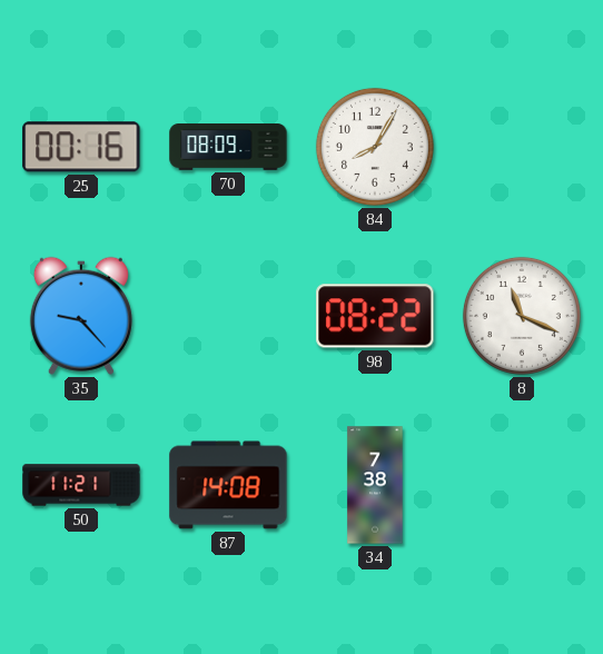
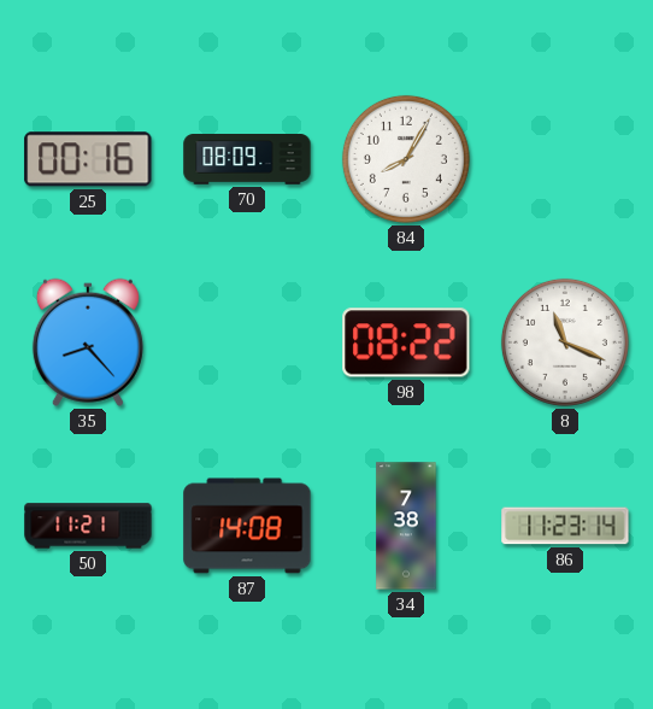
35: 9:23 -> 8:23
86: none -> 11:23
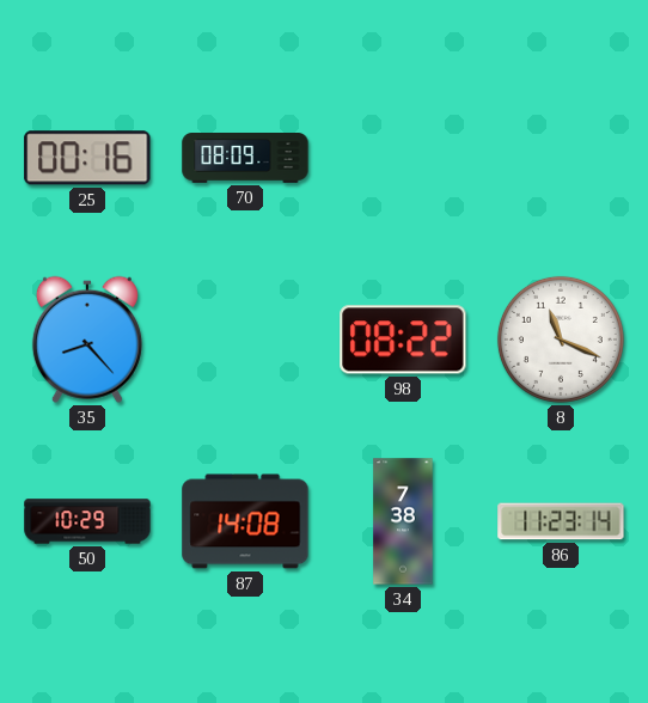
84: 8:05 -> none
50: 11:21 -> 10:29
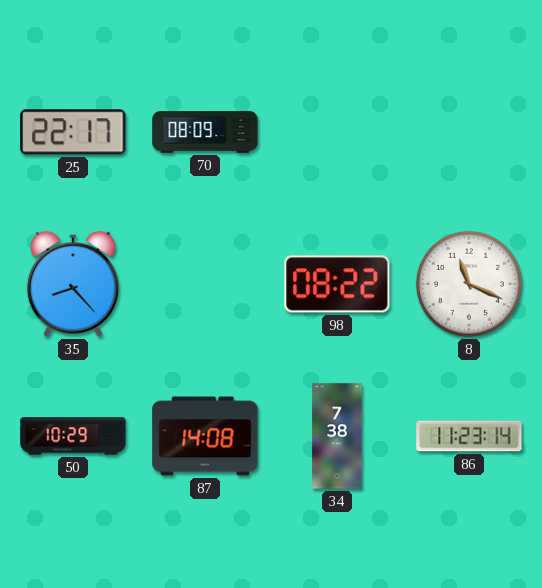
25: 00:16 -> 22:17
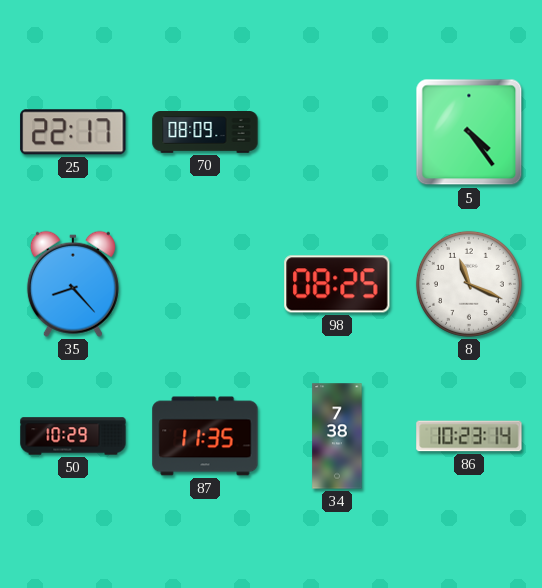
5: none -> 4:24
98: 08:22 -> 08:25
87: 14:08 -> 11:35
86: 11:23 -> 10:23
